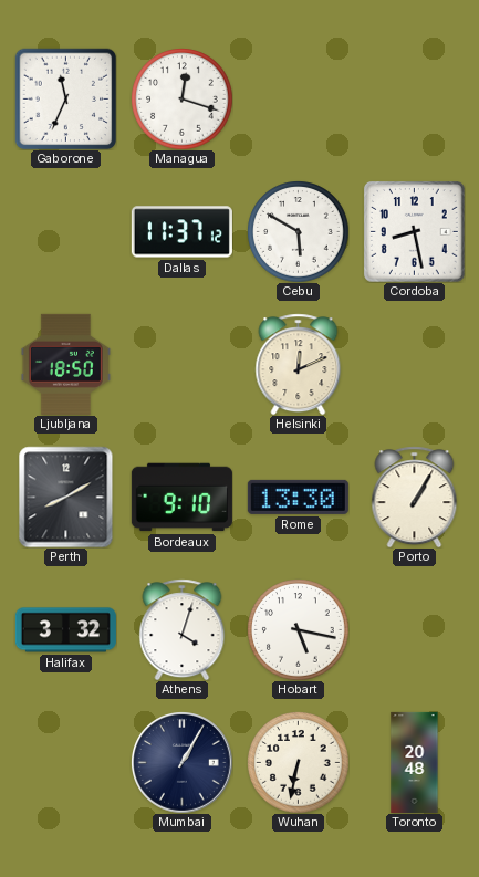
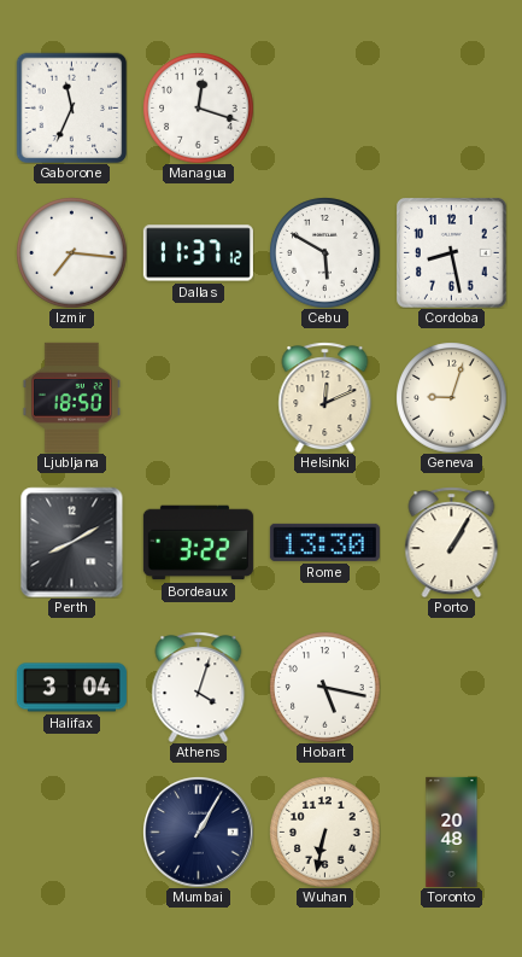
Izmir: none -> 7:16
Geneva: none -> 9:03
Bordeaux: 9:10 -> 3:22
Halifax: 3:32 -> 3:04
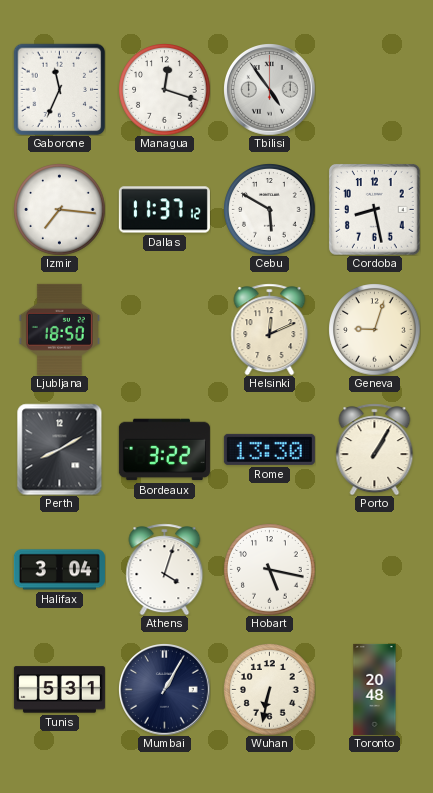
Tbilisi: none -> 4:54
Tunis: none -> 5:31
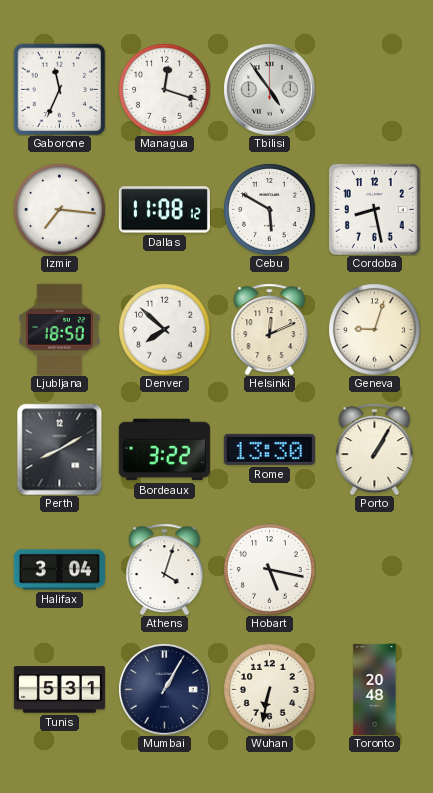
Dallas: 11:37 -> 11:08
Denver: none -> 7:52
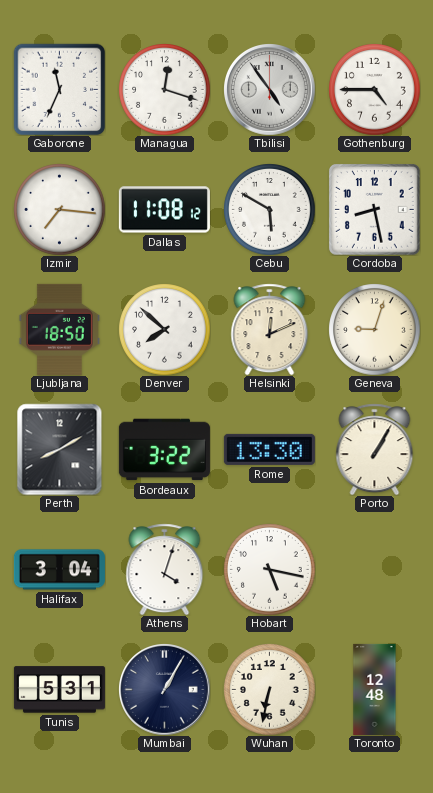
Gothenburg: none -> 4:45
Toronto: 20:48 -> 12:48
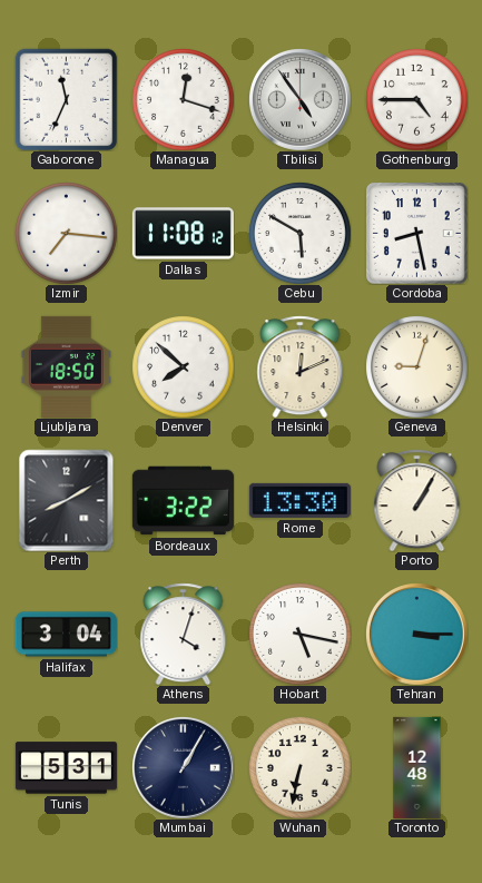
Tehran: none -> 3:15
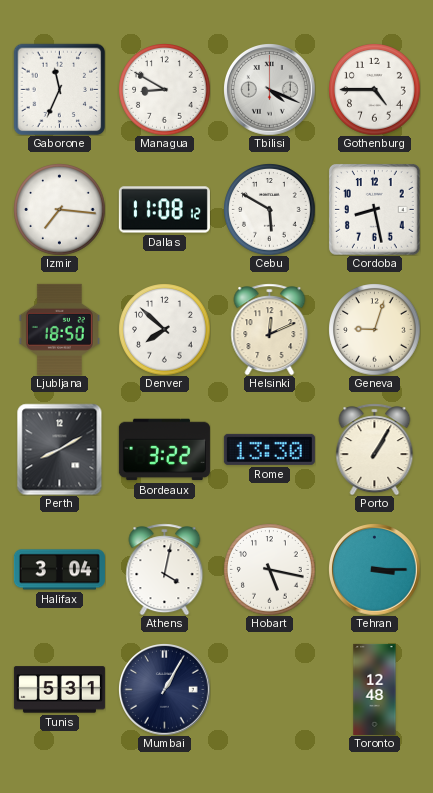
Managua: 12:18 -> 8:50
Tbilisi: 4:54 -> 4:19
Athens: 4:03 -> 4:02
Wuhan: 6:32 -> none
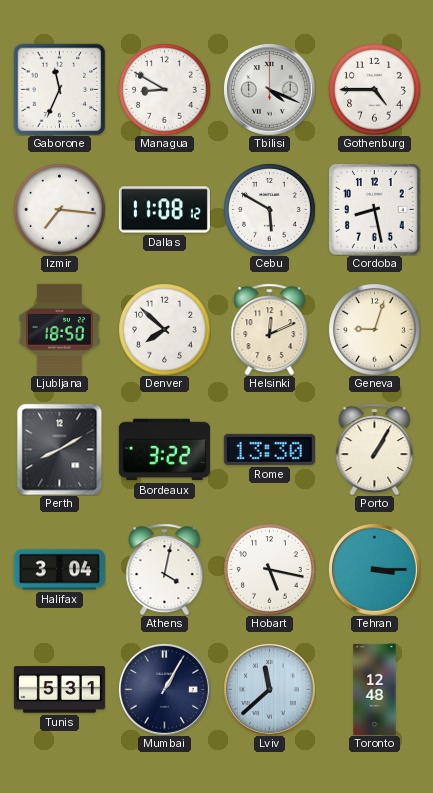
Lviv: none -> 11:38
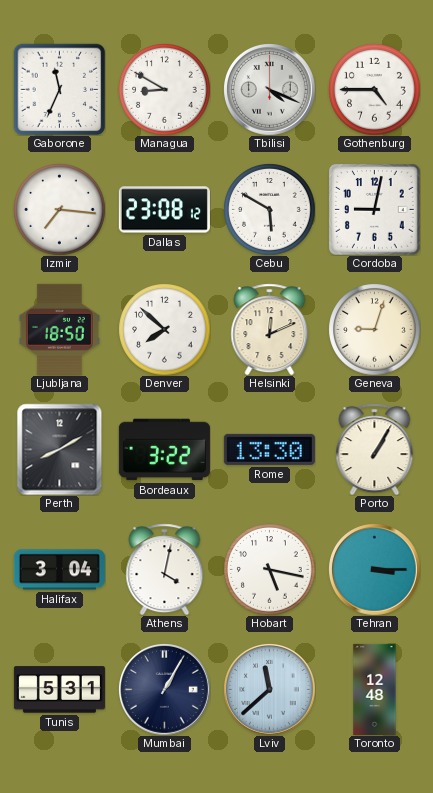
Dallas: 11:08 -> 23:08
Cordoba: 8:28 -> 9:02
